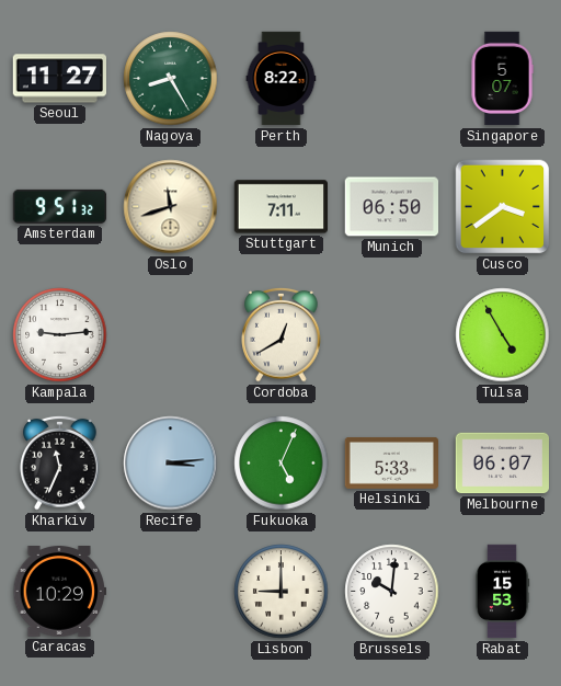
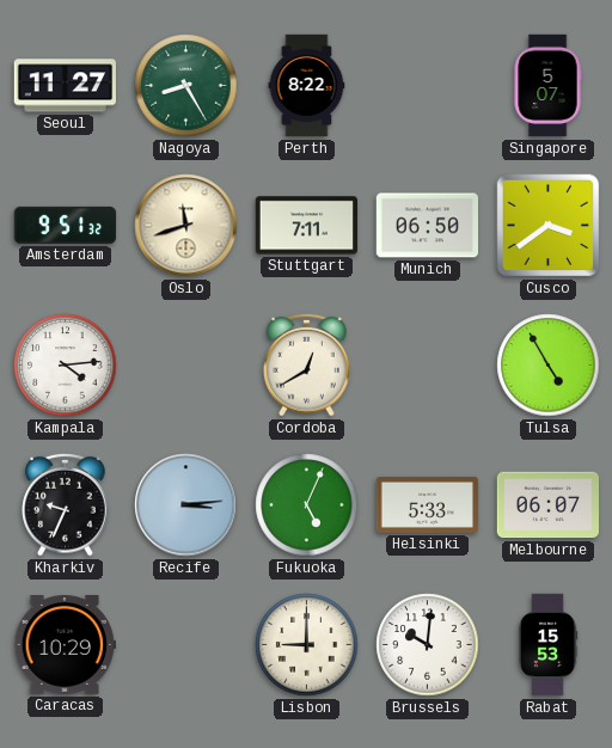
Kampala: 9:14 -> 4:14
Kharkiv: 11:34 -> 9:34
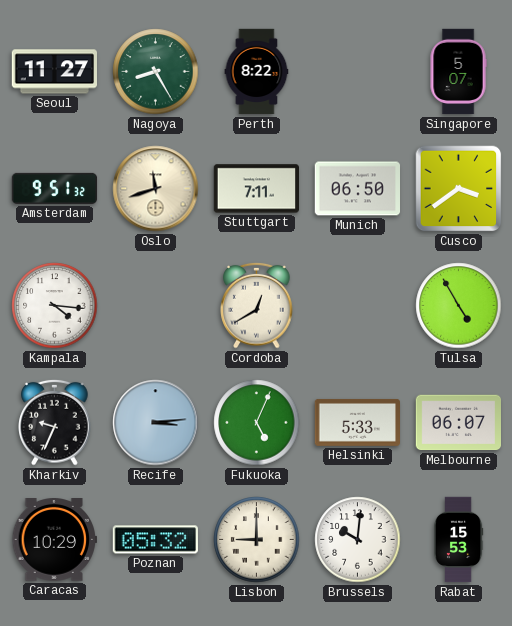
Kampala: 4:14 -> 4:16
Poznan: none -> 05:32
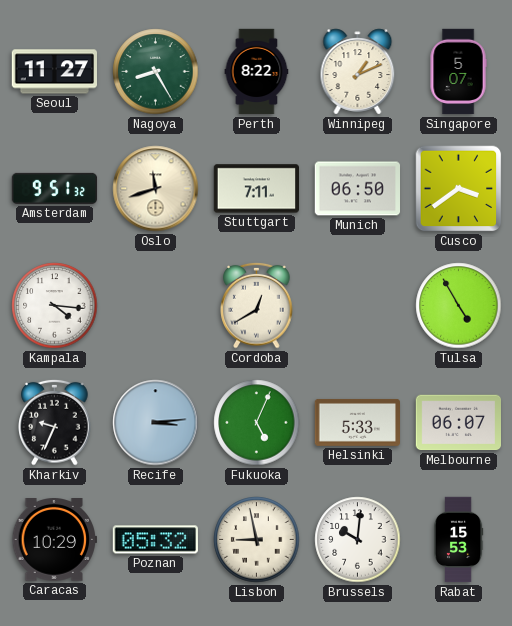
Winnipeg: none -> 1:11
Lisbon: 9:00 -> 8:58
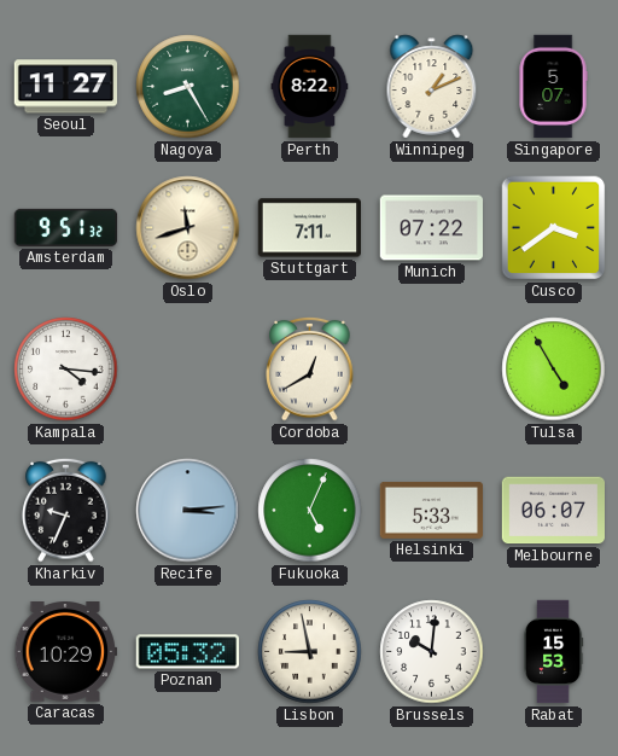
Munich: 06:50 -> 07:22
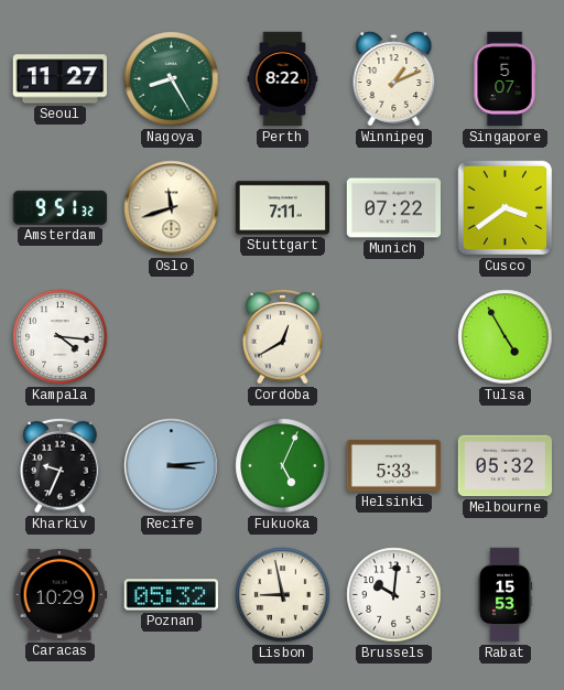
Melbourne: 06:07 -> 05:32
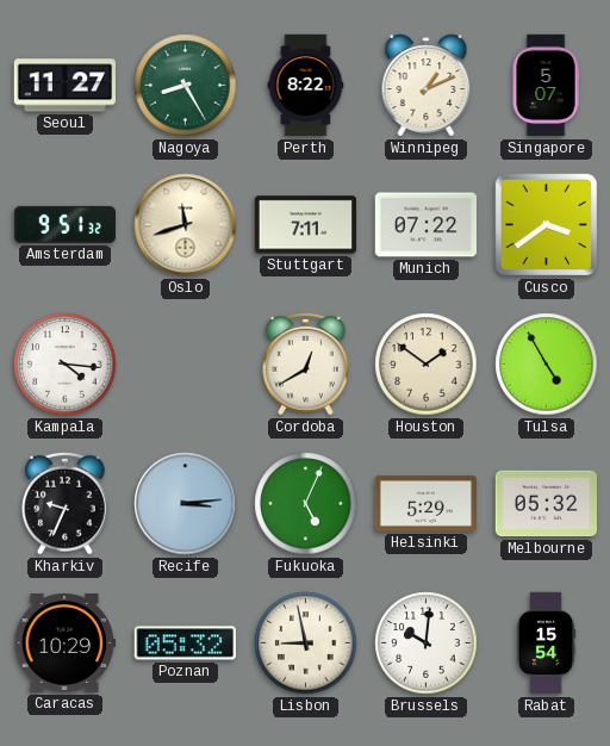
Houston: none -> 1:51
Helsinki: 5:33 -> 5:29
Rabat: 15:53 -> 15:54
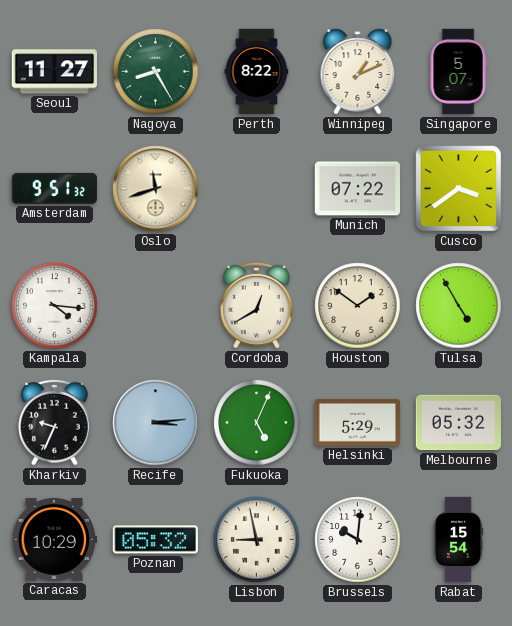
Stuttgart: 7:11 -> none
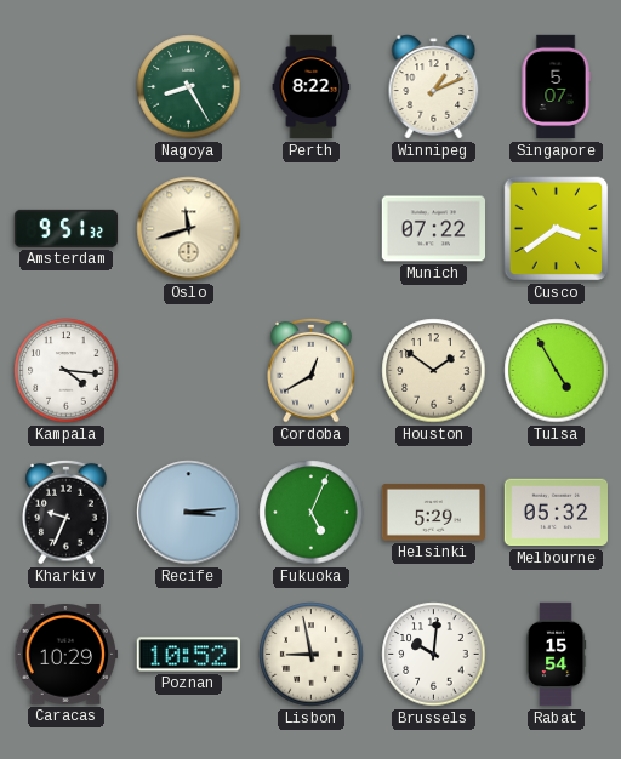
Seoul: 11:27 -> none
Poznan: 05:32 -> 10:52
